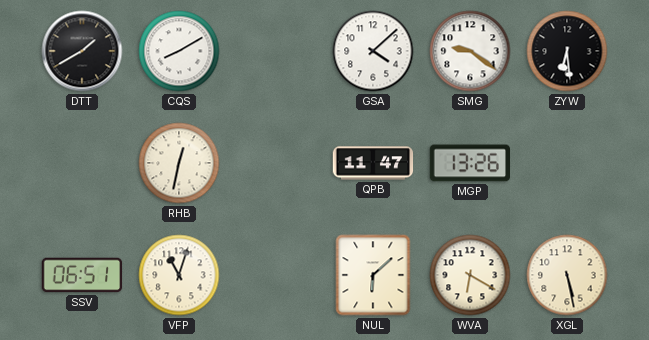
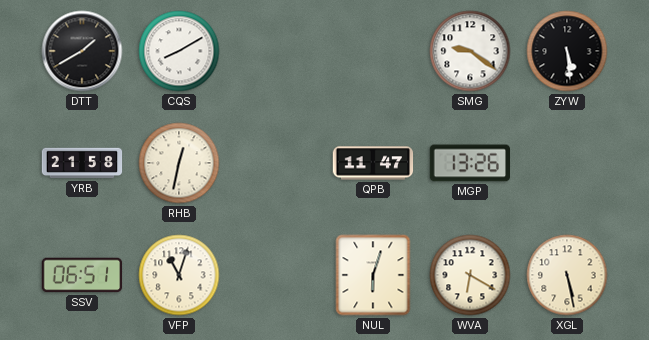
GSA: 4:08 -> none
ZYW: 6:29 -> 5:29
YRB: none -> 21:58
NUL: 6:08 -> 6:03
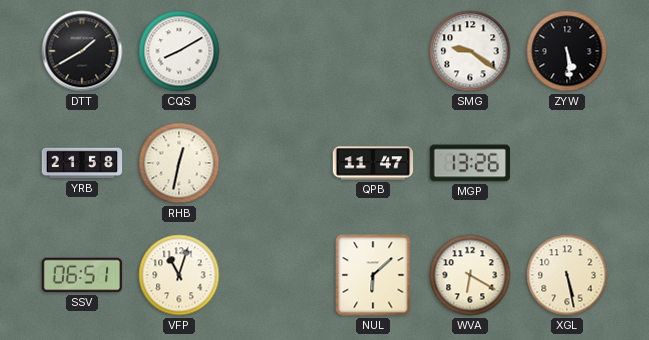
NUL: 6:03 -> 6:08
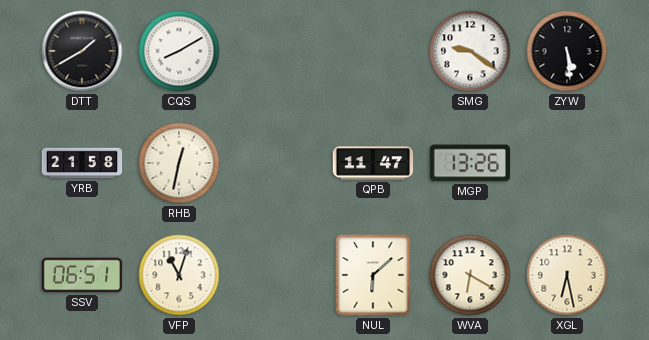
XGL: 5:28 -> 6:28
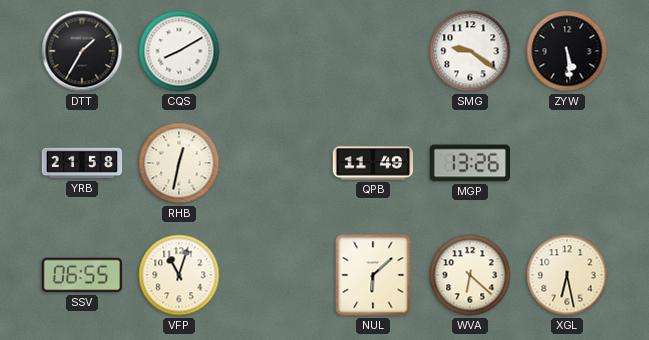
DTT: 1:40 -> 1:35
QPB: 11:47 -> 11:49
SSV: 06:51 -> 06:55
WVA: 6:20 -> 6:22
